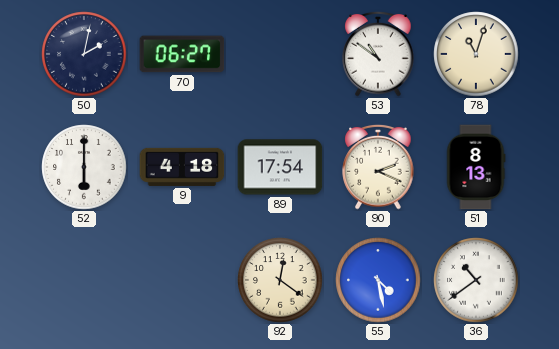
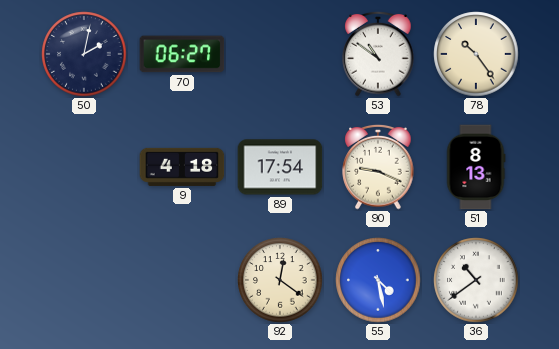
78: 11:03 -> 10:24
52: 6:00 -> none
90: 2:19 -> 9:19
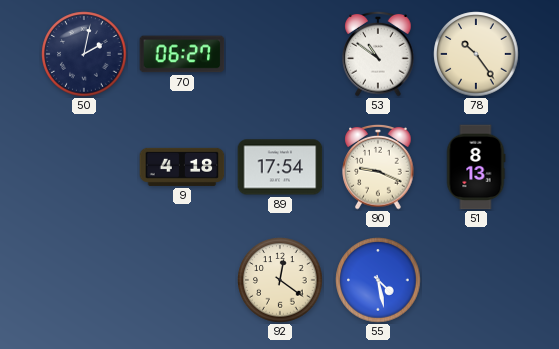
36: 10:39 -> none
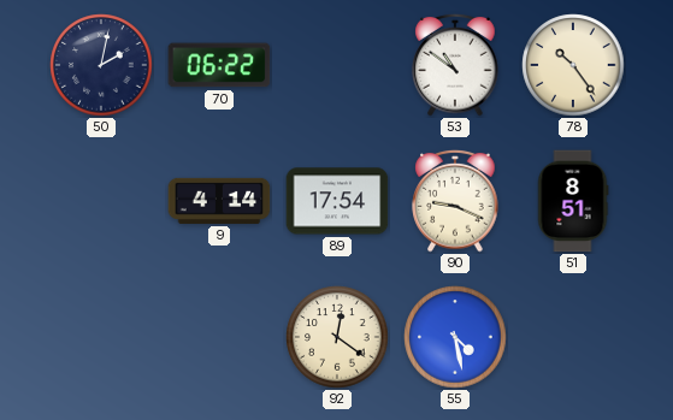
70: 06:27 -> 06:22
9: 4:18 -> 4:14
51: 8:13 -> 8:51
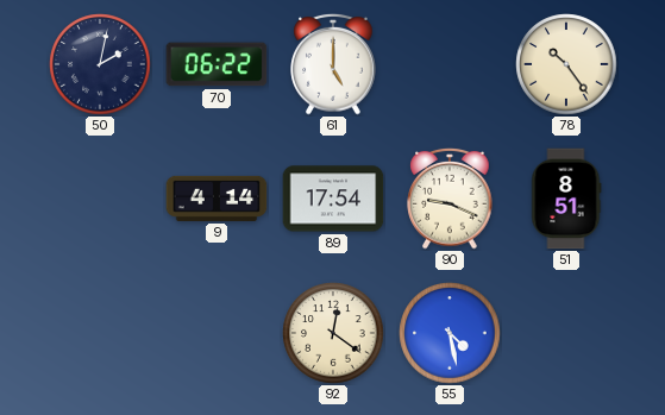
61: none -> 5:00
53: 10:51 -> none
